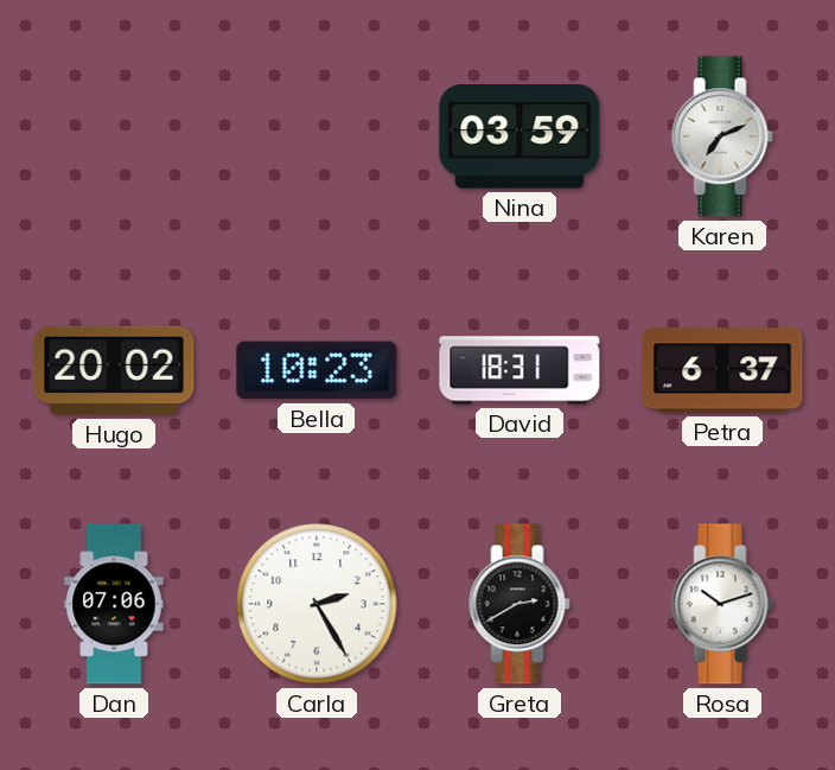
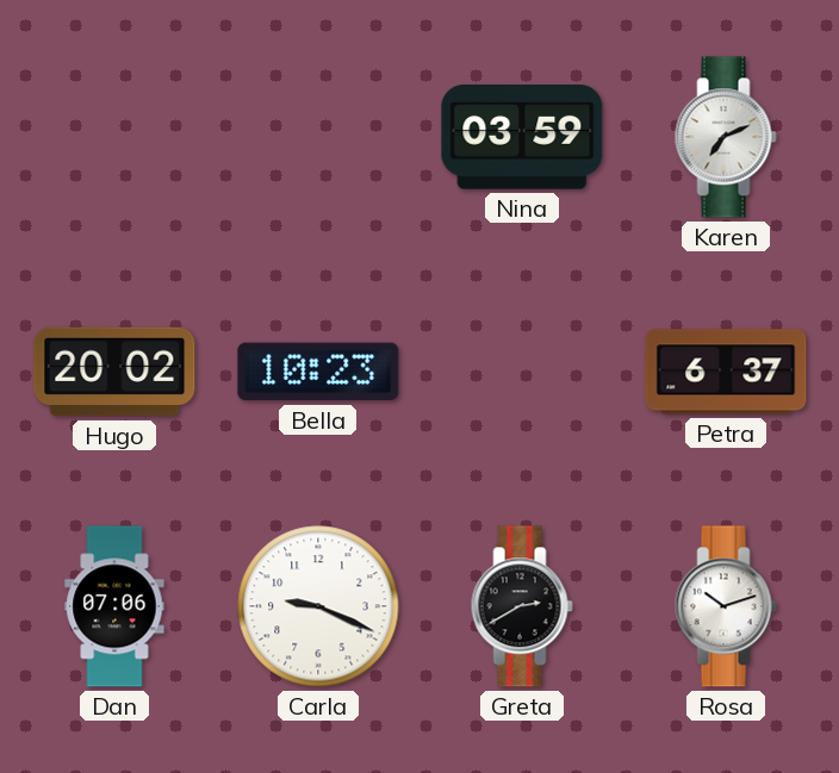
David: 18:31 -> none
Carla: 2:25 -> 9:19
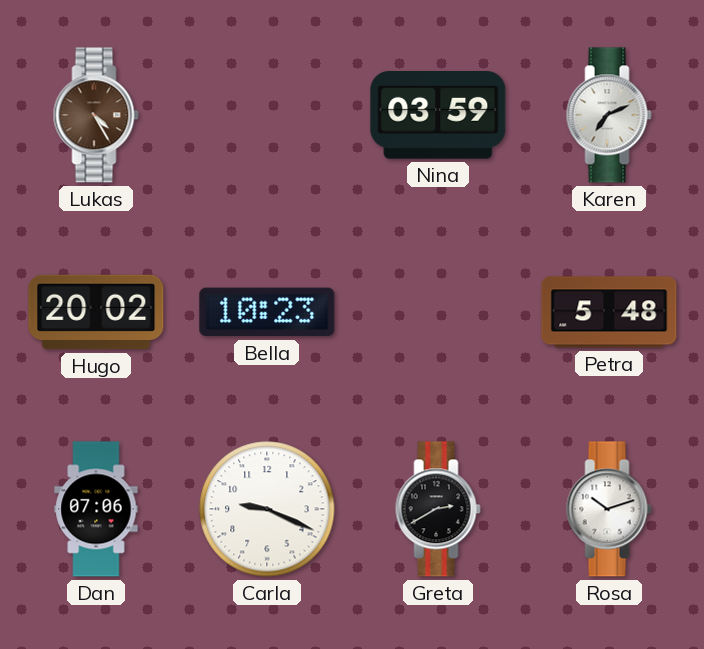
Lukas: none -> 4:25
Petra: 6:37 -> 5:48
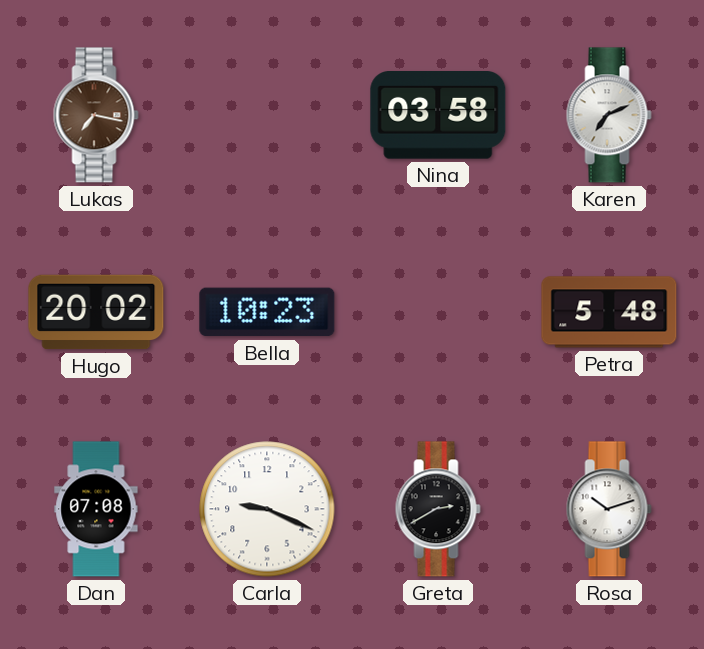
Lukas: 4:25 -> 7:17
Nina: 03:59 -> 03:58
Dan: 07:06 -> 07:08
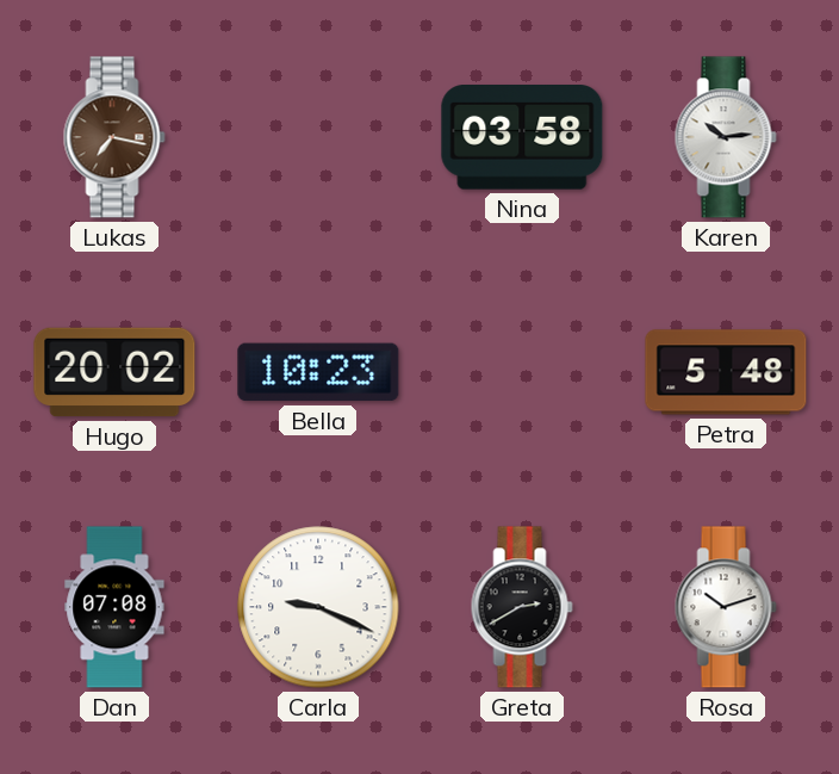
Karen: 7:11 -> 10:14
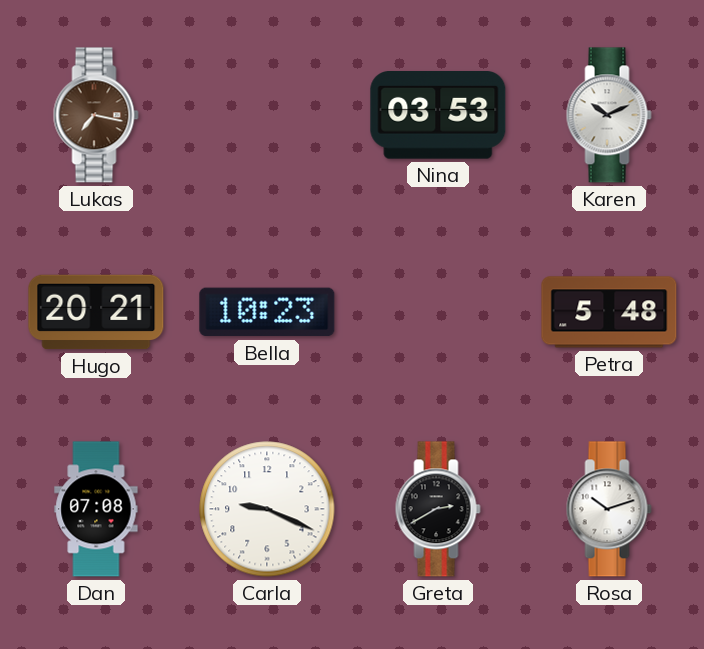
Nina: 03:58 -> 03:53
Karen: 10:14 -> 10:11
Hugo: 20:02 -> 20:21
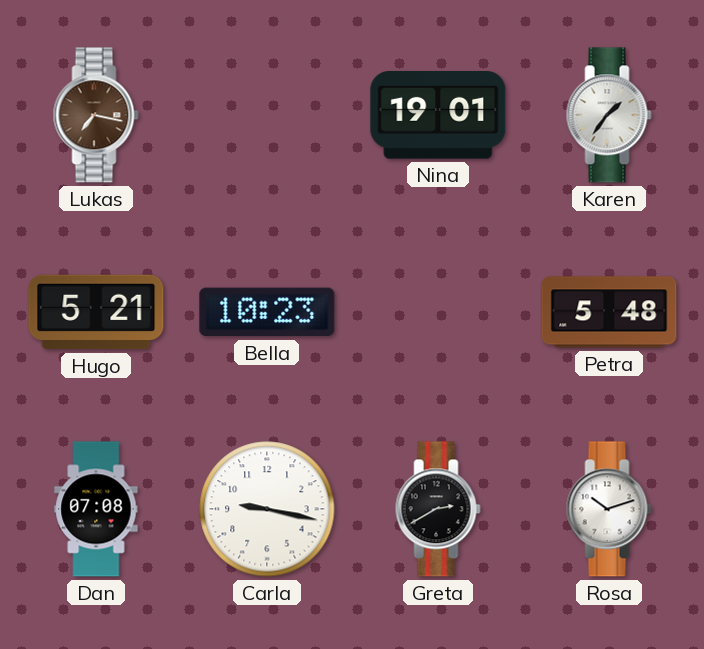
Nina: 03:53 -> 19:01
Karen: 10:11 -> 1:36
Hugo: 20:21 -> 5:21
Carla: 9:19 -> 9:17
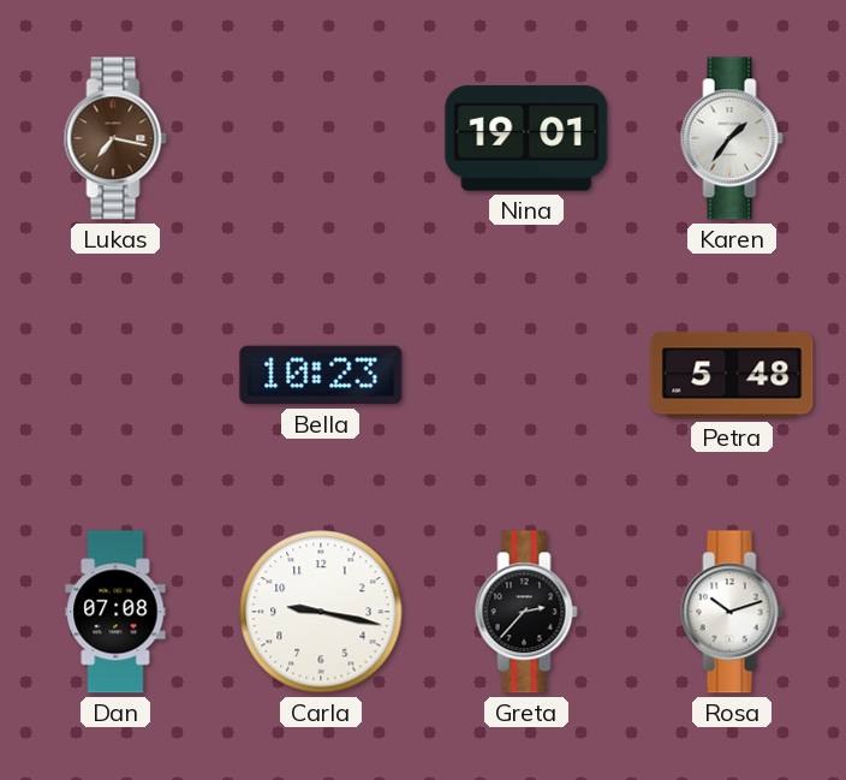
Hugo: 5:21 -> none
Greta: 2:40 -> 2:37
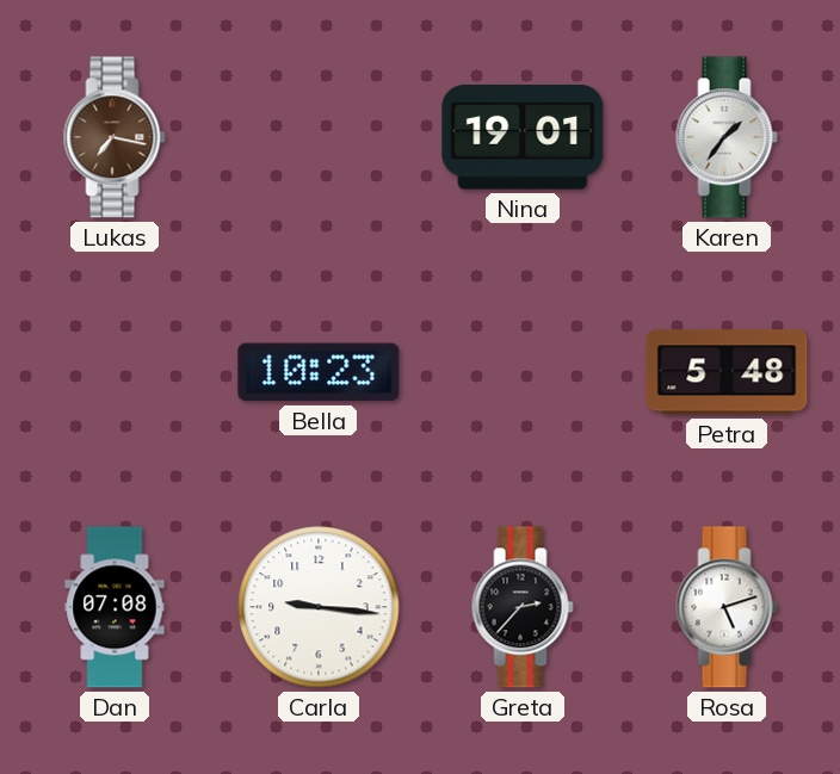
Carla: 9:17 -> 9:16
Rosa: 10:12 -> 5:12
